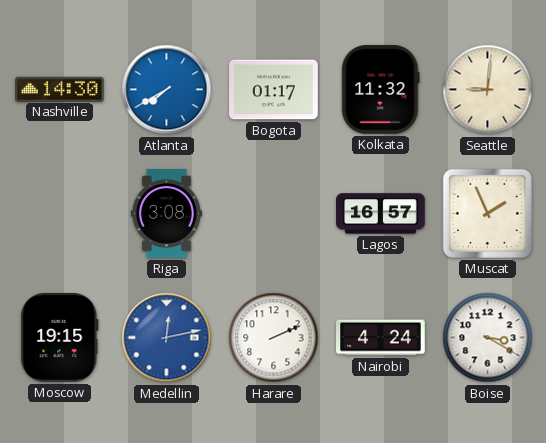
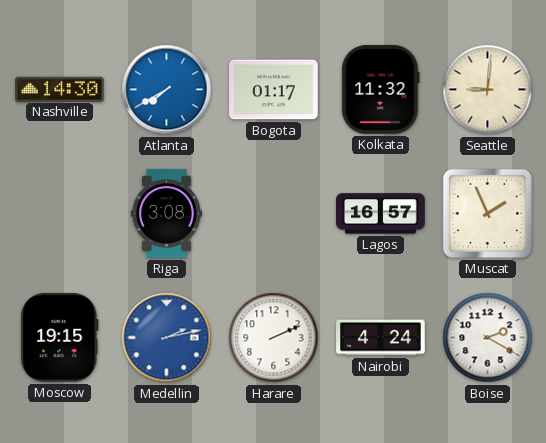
Medellin: 12:13 -> 2:13
Boise: 3:20 -> 2:20
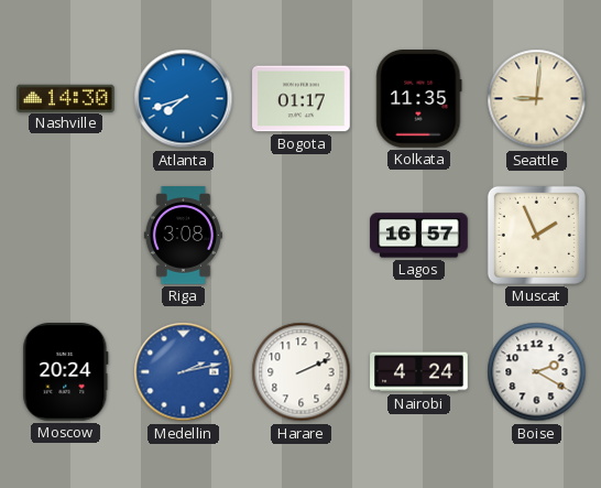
Atlanta: 7:40 -> 7:42
Kolkata: 11:32 -> 11:35
Moscow: 19:15 -> 20:24
